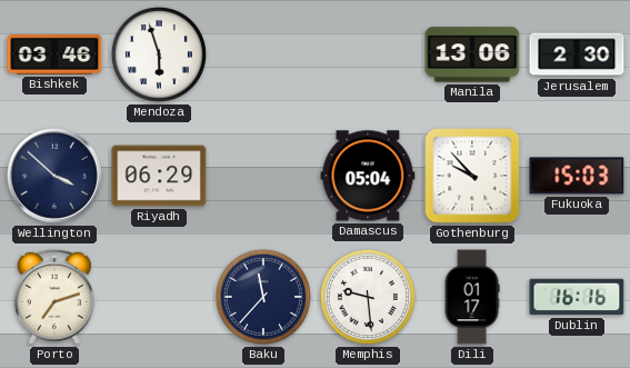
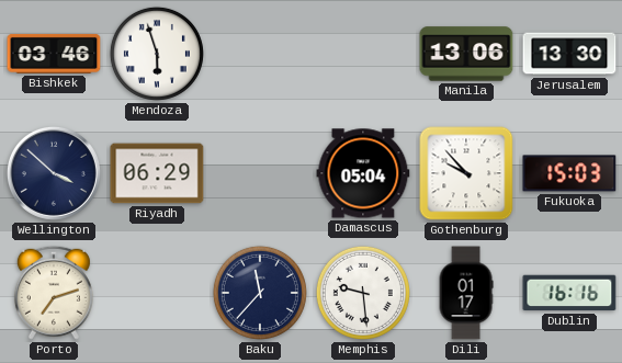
Jerusalem: 2:30 -> 13:30
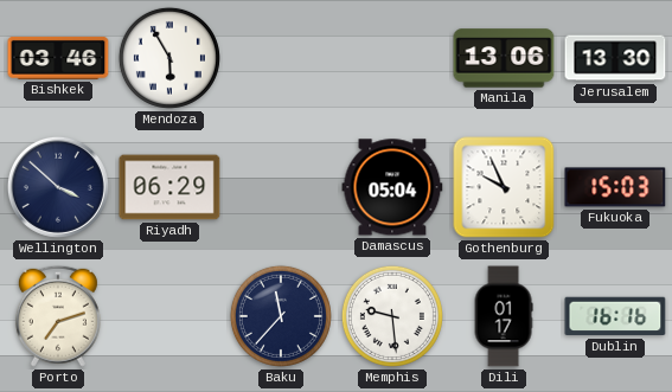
Mendoza: 5:57 -> 5:55
Gothenburg: 9:53 -> 9:56
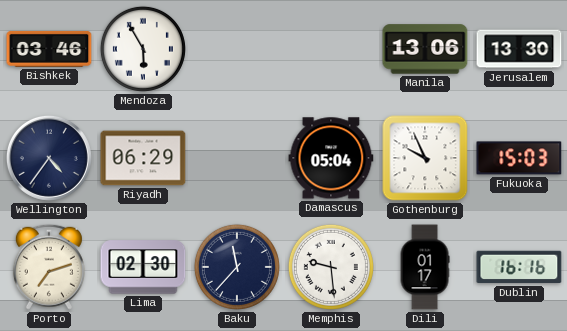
Wellington: 3:52 -> 4:36
Lima: none -> 02:30
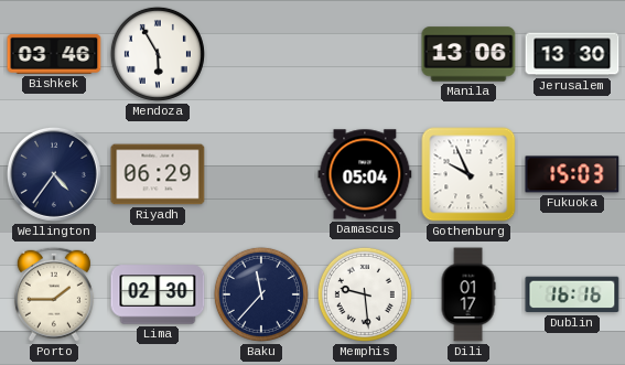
Porto: 7:12 -> 1:45
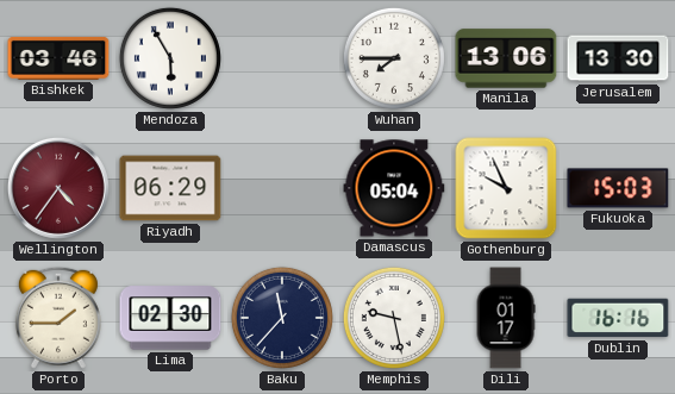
Wuhan: none -> 7:45
Wellington dial: navy -> burgundy
Memphis: 9:29 -> 9:28
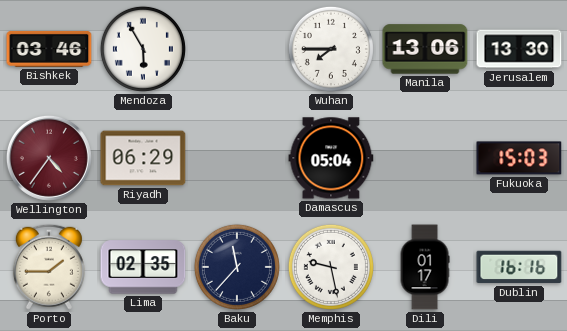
Gothenburg: 9:56 -> none
Lima: 02:30 -> 02:35
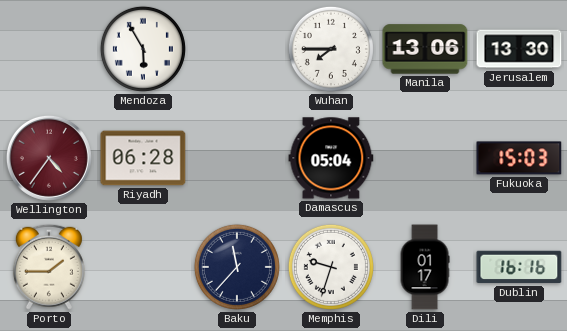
Bishkek: 03:46 -> none
Riyadh: 06:29 -> 06:28
Lima: 02:35 -> none
Memphis: 9:28 -> 9:33
